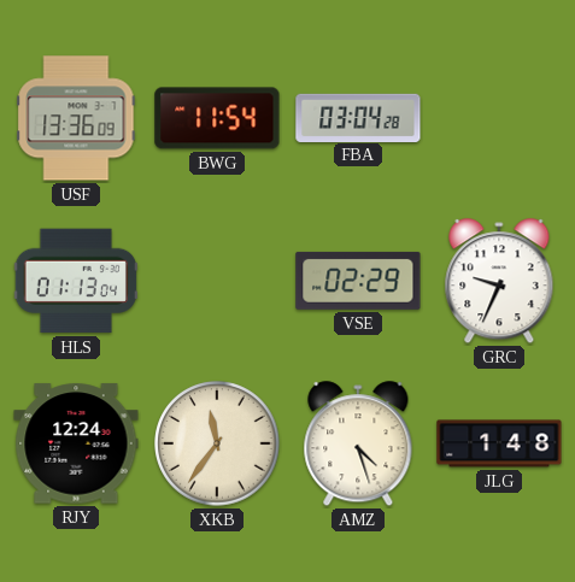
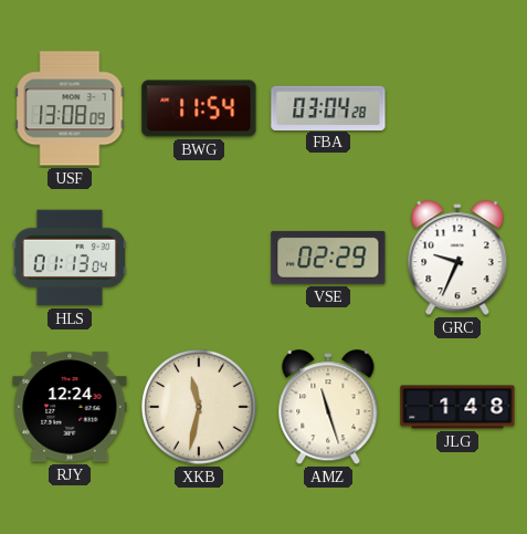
USF: 13:36 -> 13:08
XKB: 11:36 -> 11:32
AMZ: 4:27 -> 11:27
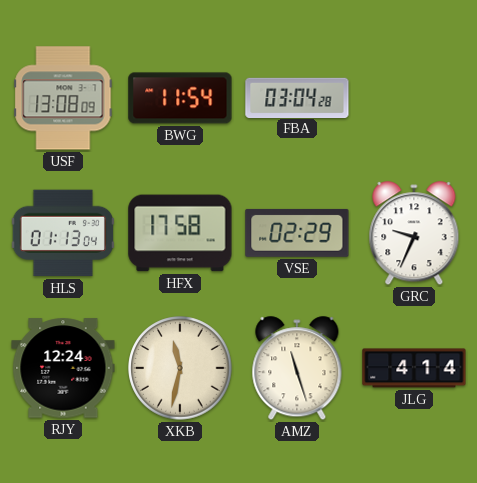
HFX: none -> 17:58
JLG: 1:48 -> 4:14
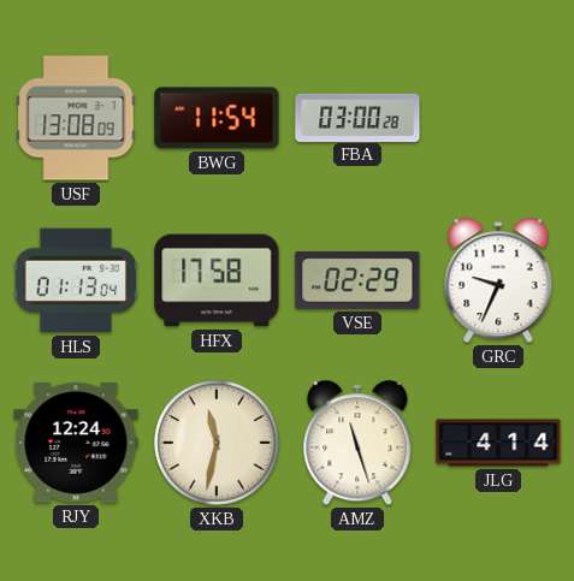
FBA: 03:04 -> 03:00
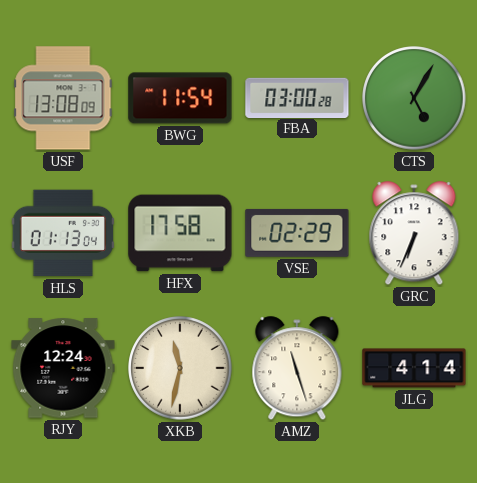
CTS: none -> 5:05
GRC: 9:34 -> 6:34
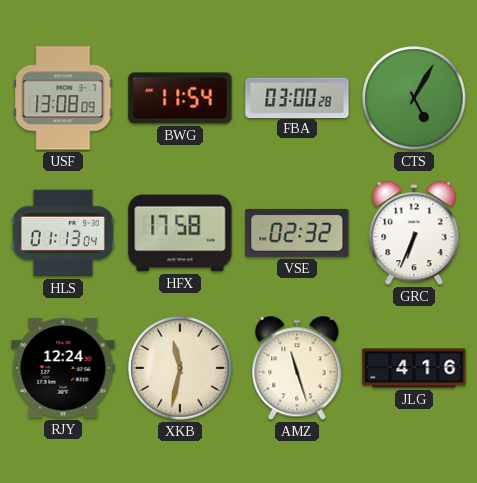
VSE: 02:29 -> 02:32
JLG: 4:14 -> 4:16
